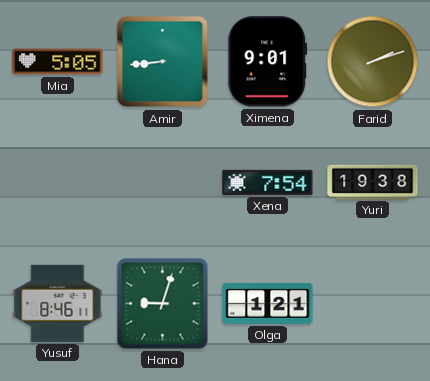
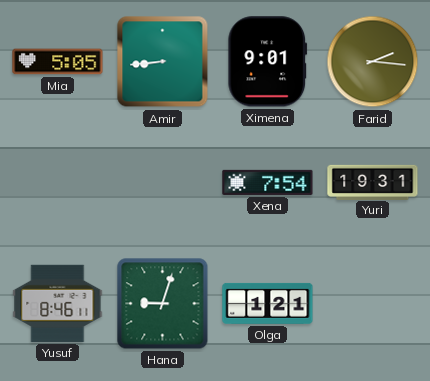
Farid: 2:12 -> 2:16
Yuri: 19:38 -> 19:31
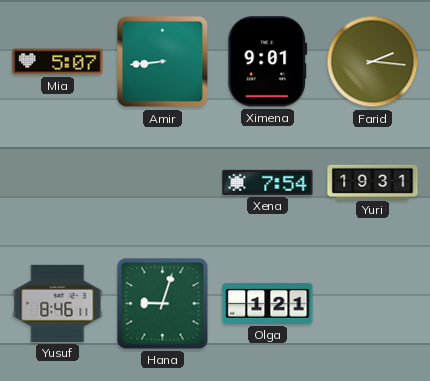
Mia: 5:05 -> 5:07
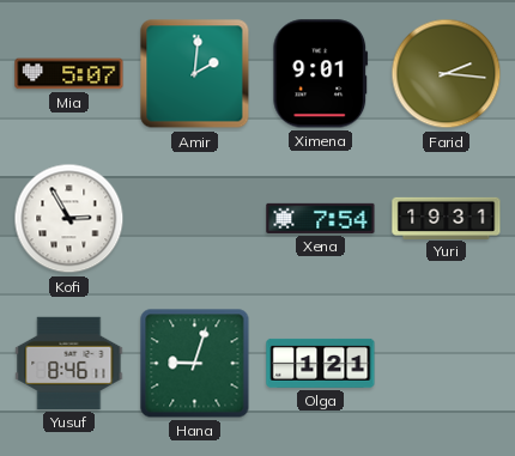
Amir: 8:44 -> 2:01
Kofi: none -> 2:55
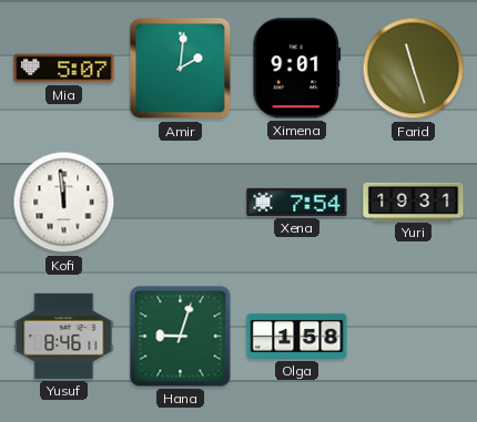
Farid: 2:16 -> 11:27
Kofi: 2:55 -> 11:59
Olga: 1:21 -> 1:58
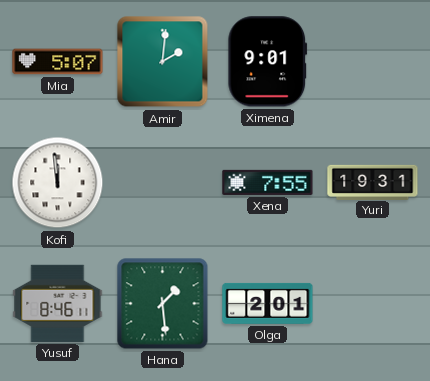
Farid: 11:27 -> none
Xena: 7:54 -> 7:55
Hana: 9:03 -> 1:29
Olga: 1:58 -> 2:01
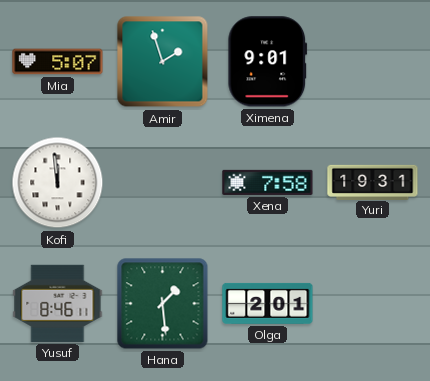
Amir: 2:01 -> 1:57
Xena: 7:55 -> 7:58
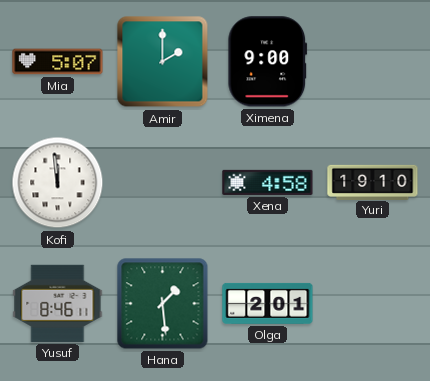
Amir: 1:57 -> 2:00
Ximena: 9:01 -> 9:00
Xena: 7:58 -> 4:58
Yuri: 19:31 -> 19:10
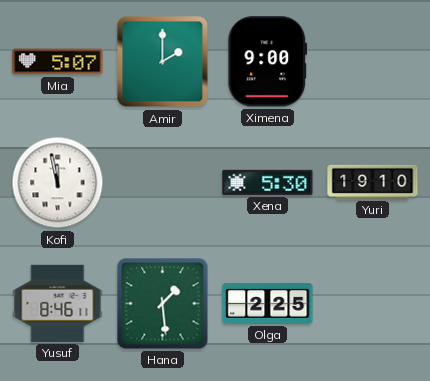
Kofi: 11:59 -> 11:58
Xena: 4:58 -> 5:30
Olga: 2:01 -> 2:25
